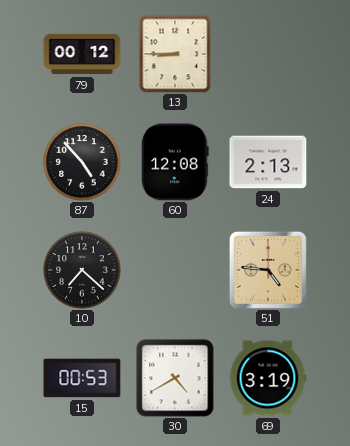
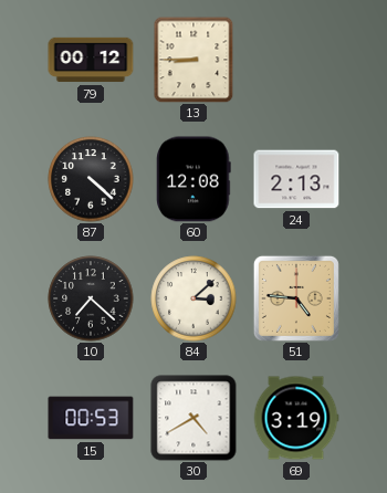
87: 4:53 -> 4:22
84: none -> 3:08
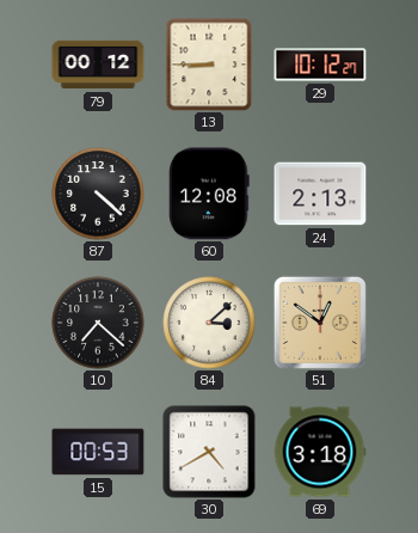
29: none -> 10:12
51: 4:46 -> 12:51
69: 3:19 -> 3:18
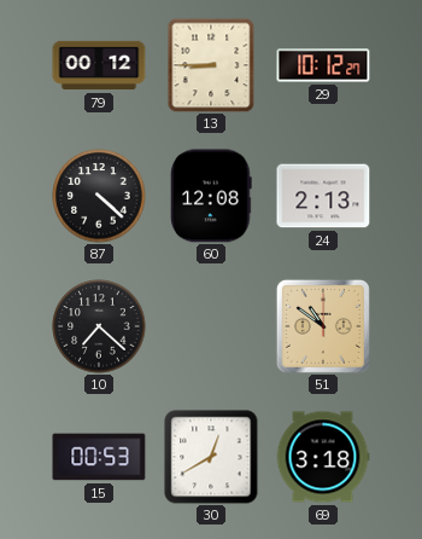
84: 3:08 -> none
51: 12:51 -> 10:51
30: 4:40 -> 12:40
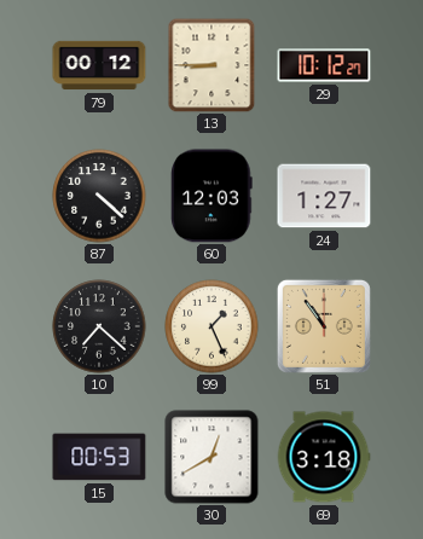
60: 12:08 -> 12:03
24: 2:13 -> 1:27
99: none -> 1:26
51: 10:51 -> 10:54
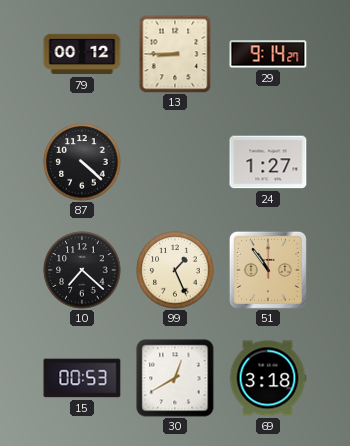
29: 10:12 -> 9:14
60: 12:03 -> none
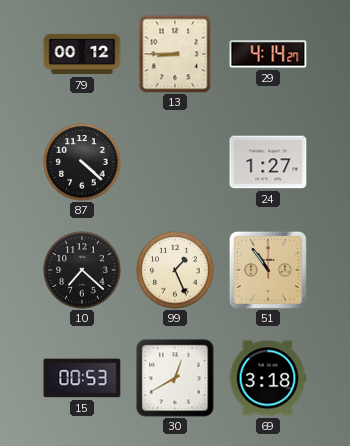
29: 9:14 -> 4:14
